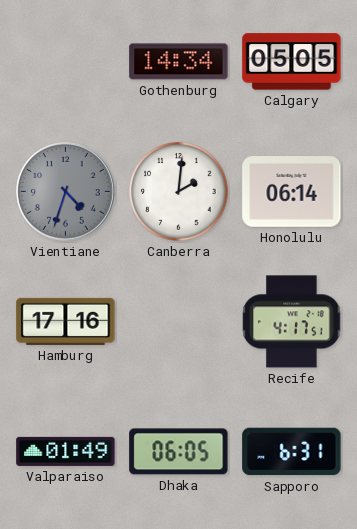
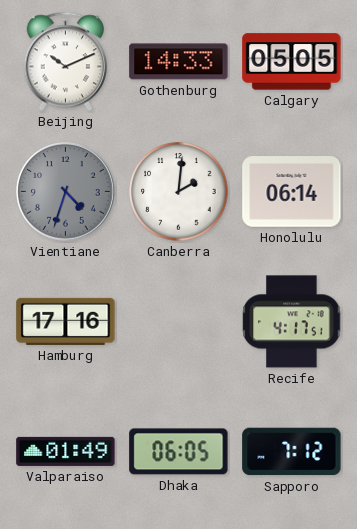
Beijing: none -> 10:11
Gothenburg: 14:34 -> 14:33
Sapporo: 6:31 -> 7:12
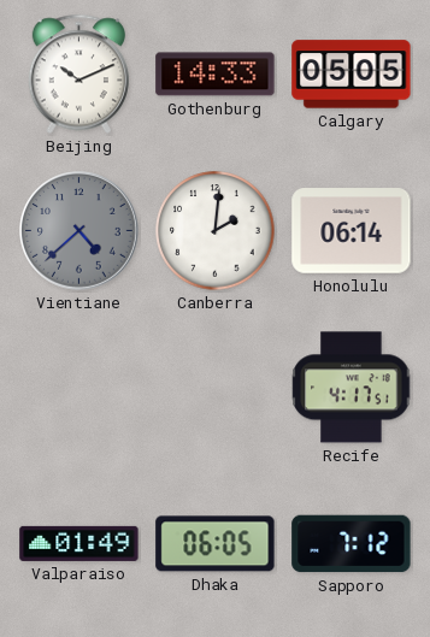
Vientiane: 4:33 -> 4:38
Hamburg: 17:16 -> none
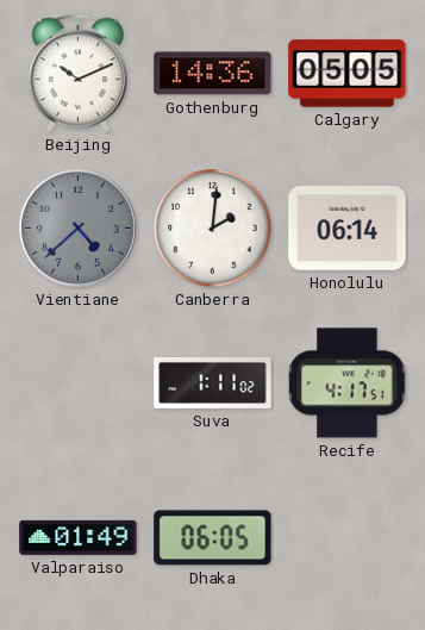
Gothenburg: 14:33 -> 14:36
Suva: none -> 1:11
Sapporo: 7:12 -> none
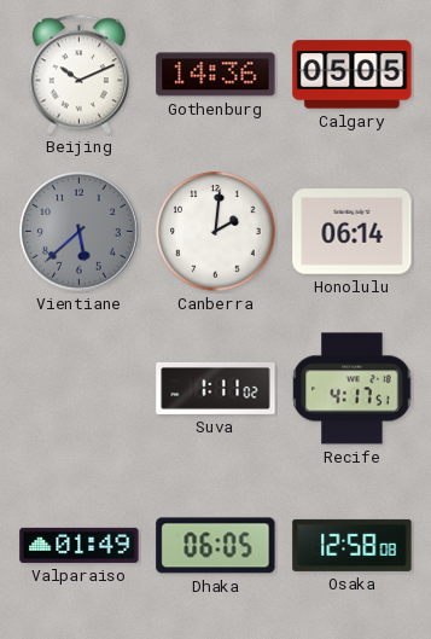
Vientiane: 4:38 -> 5:38
Osaka: none -> 12:58
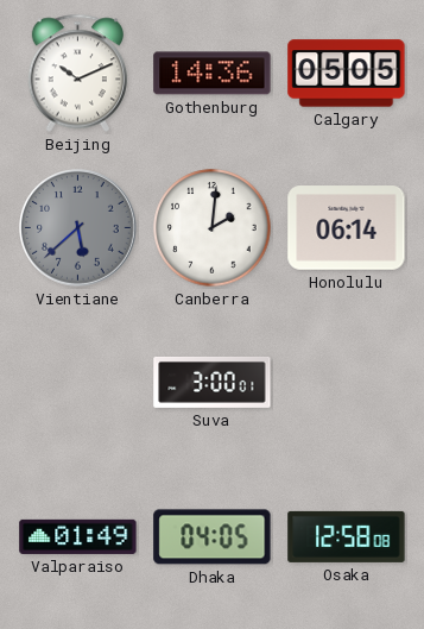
Suva: 1:11 -> 3:00
Recife: 4:17 -> none
Dhaka: 06:05 -> 04:05
